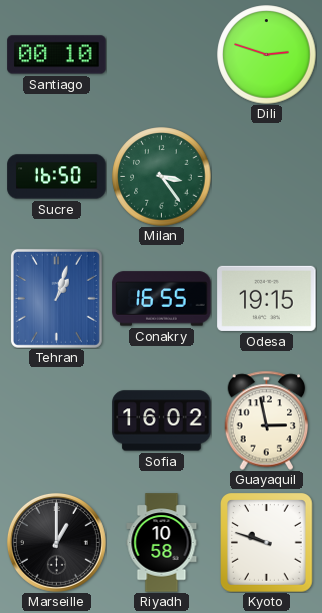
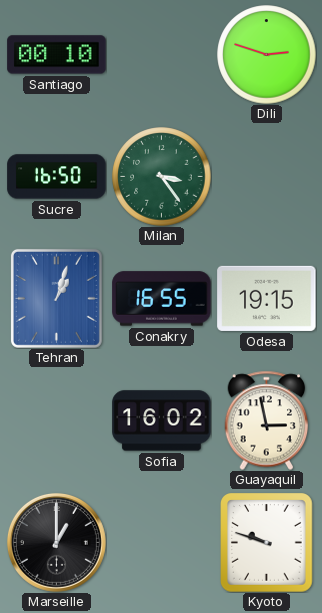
Riyadh: 10:58 -> none
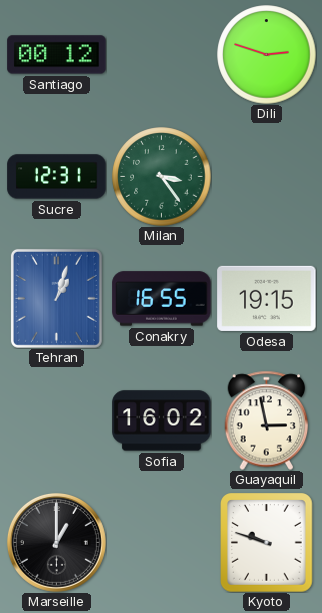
Santiago: 00:10 -> 00:12
Sucre: 16:50 -> 12:31
